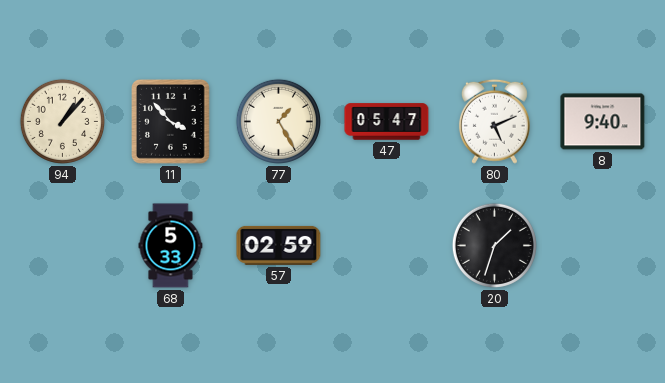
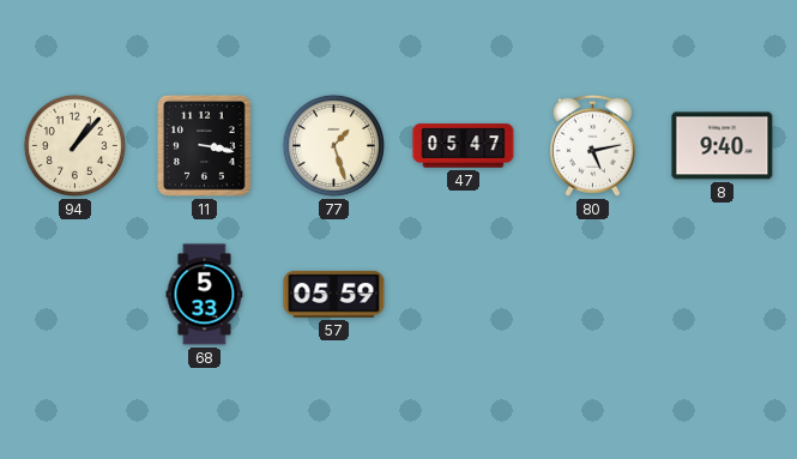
11: 3:53 -> 3:17
77: 1:25 -> 1:27
80: 5:11 -> 5:13
57: 02:59 -> 05:59
20: 1:33 -> none
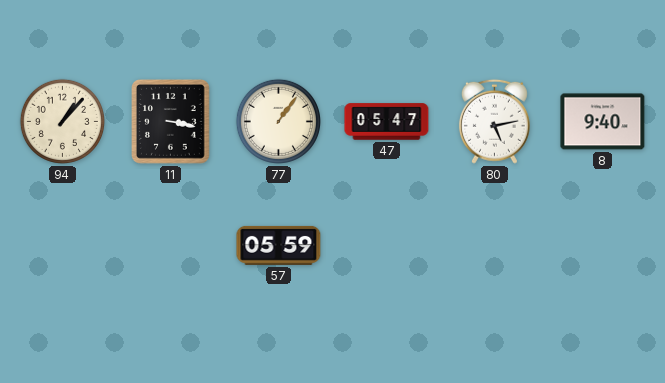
77: 1:27 -> 1:06
68: 5:33 -> none
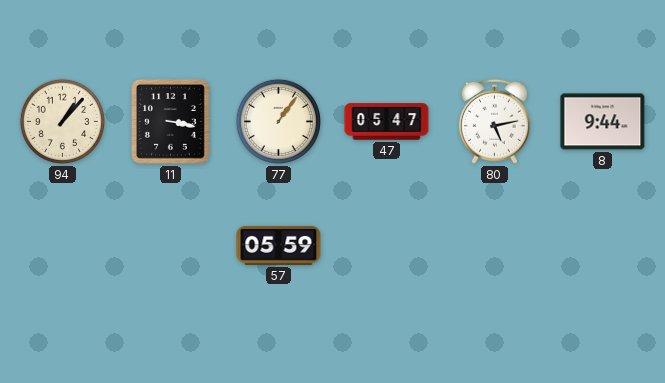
8: 9:40 -> 9:44
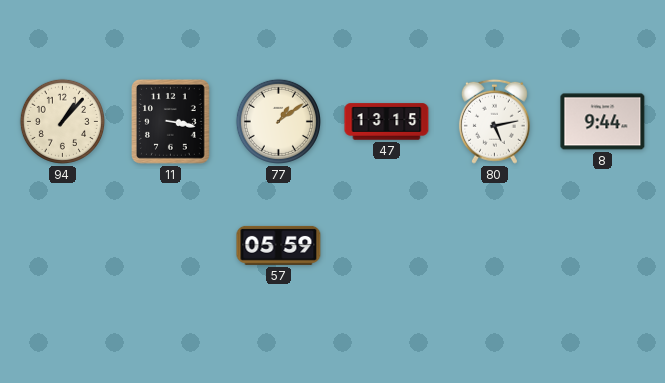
77: 1:06 -> 1:09
47: 05:47 -> 13:15
